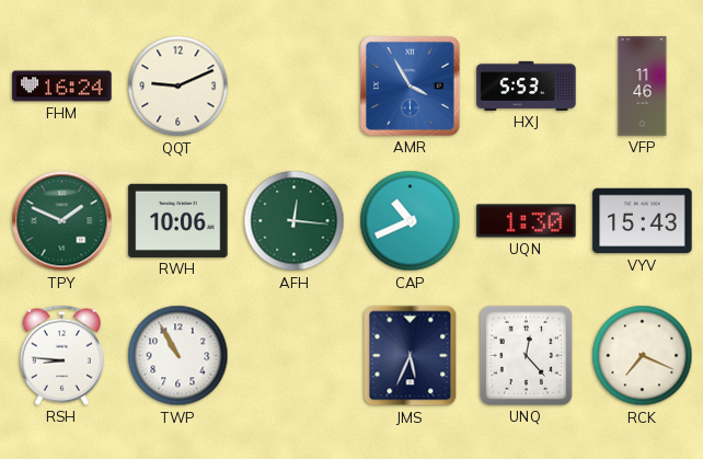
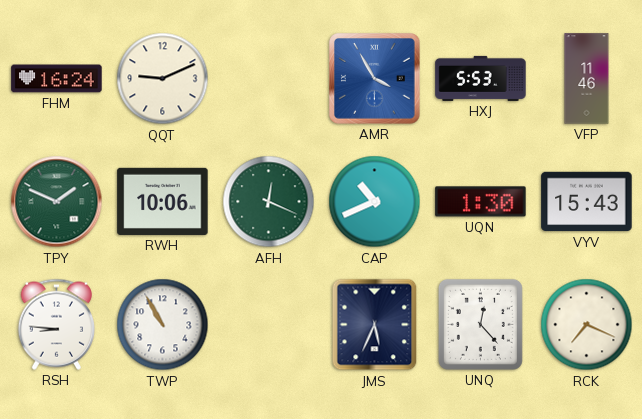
AFH: 12:16 -> 12:19
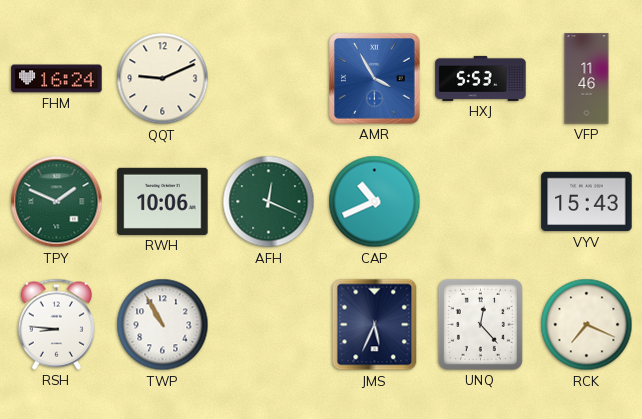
UQN: 1:30 -> none
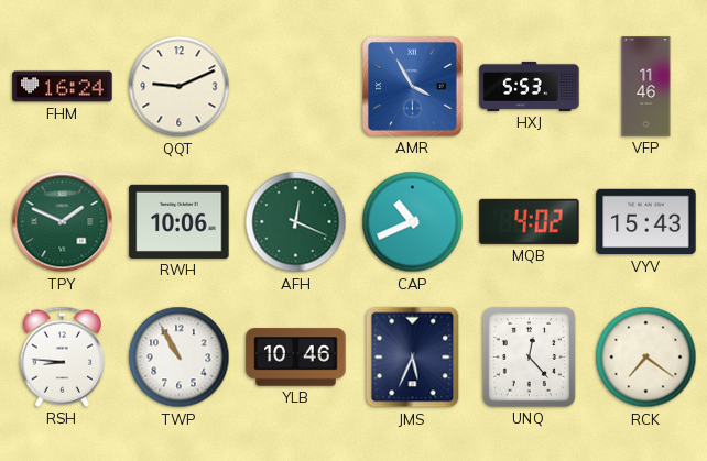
MQB: none -> 4:02
YLB: none -> 10:46
RCK: 7:19 -> 7:21
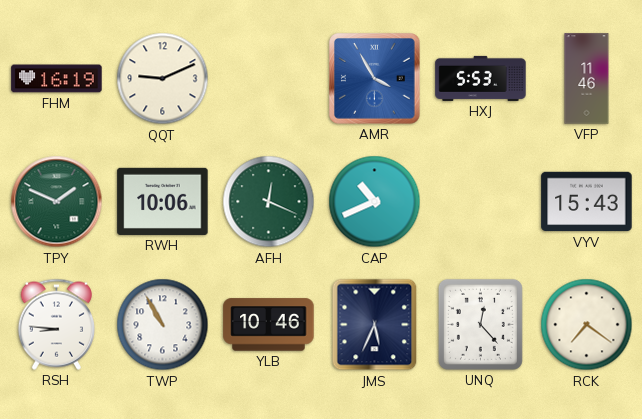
FHM: 16:24 -> 16:19
MQB: 4:02 -> none
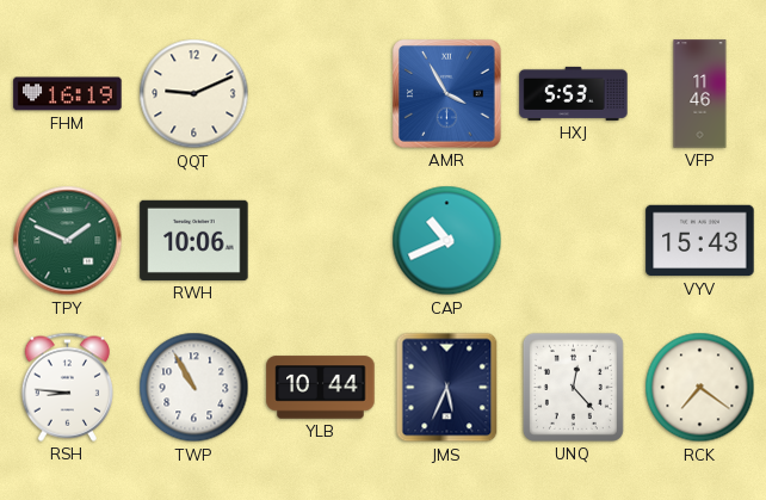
AFH: 12:19 -> none
YLB: 10:46 -> 10:44
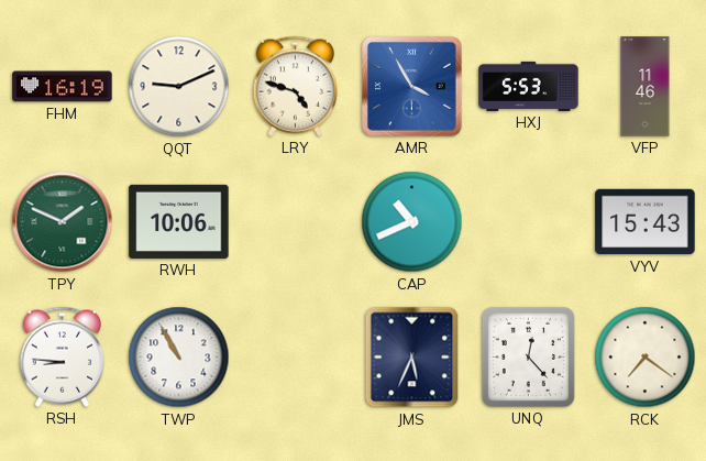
LRY: none -> 4:48
YLB: 10:44 -> none
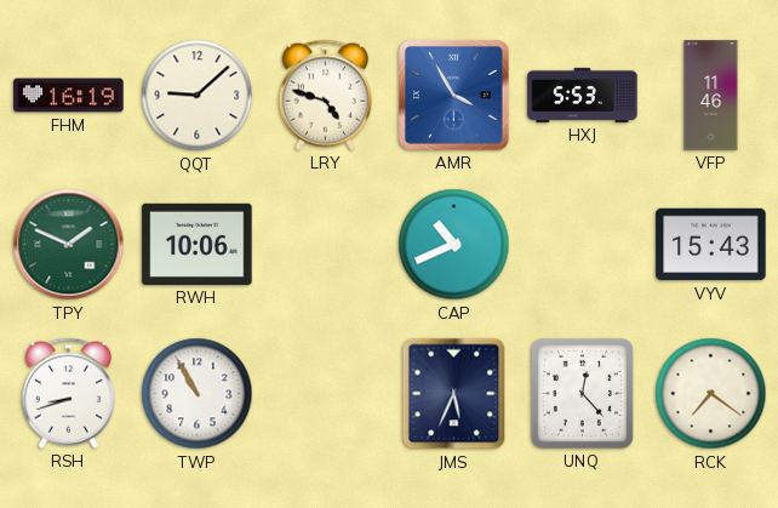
QQT: 9:11 -> 9:08
RSH: 8:46 -> 8:42
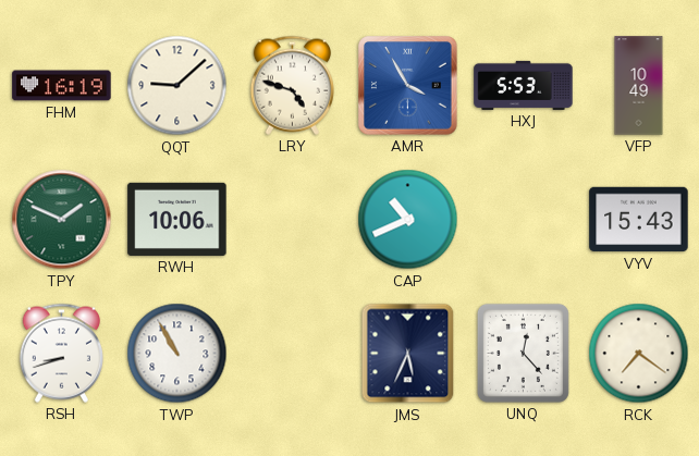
VFP: 11:46 -> 10:49
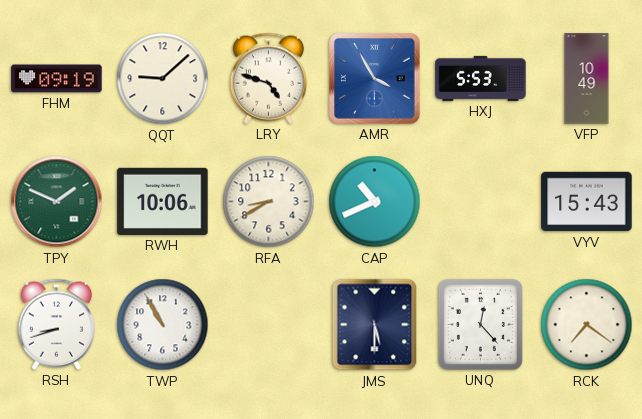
FHM: 16:19 -> 09:19
RFA: none -> 8:40
JMS: 5:34 -> 5:30
